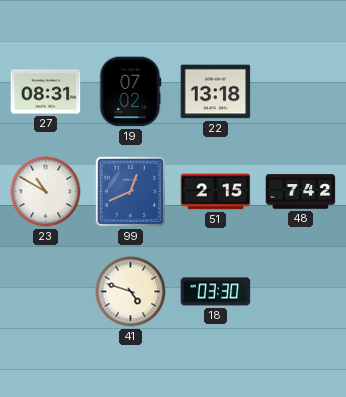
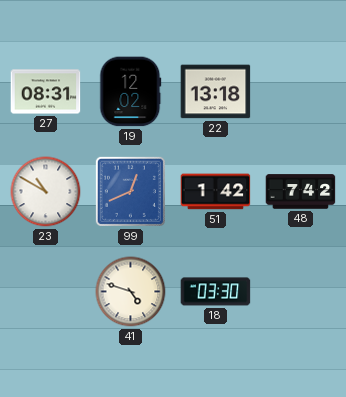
19: 07:02 -> 12:02
51: 2:15 -> 1:42
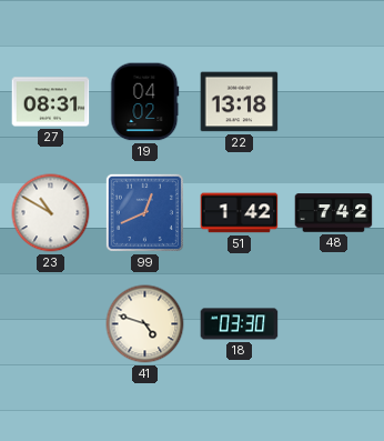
19: 12:02 -> 04:02
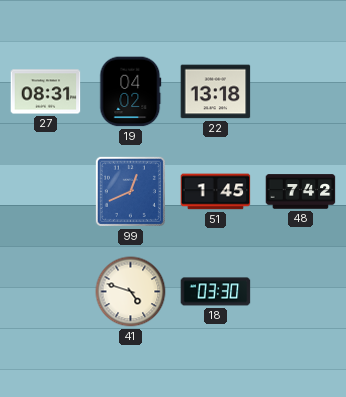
23: 10:50 -> none
51: 1:42 -> 1:45
